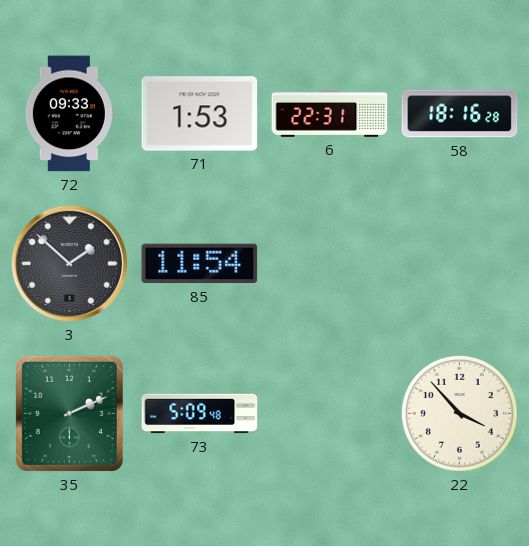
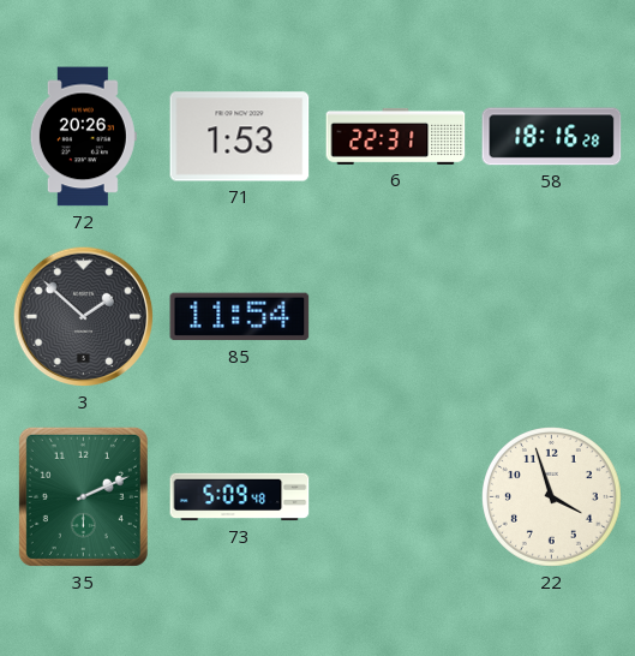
72: 09:33 -> 20:26
22: 3:53 -> 3:57
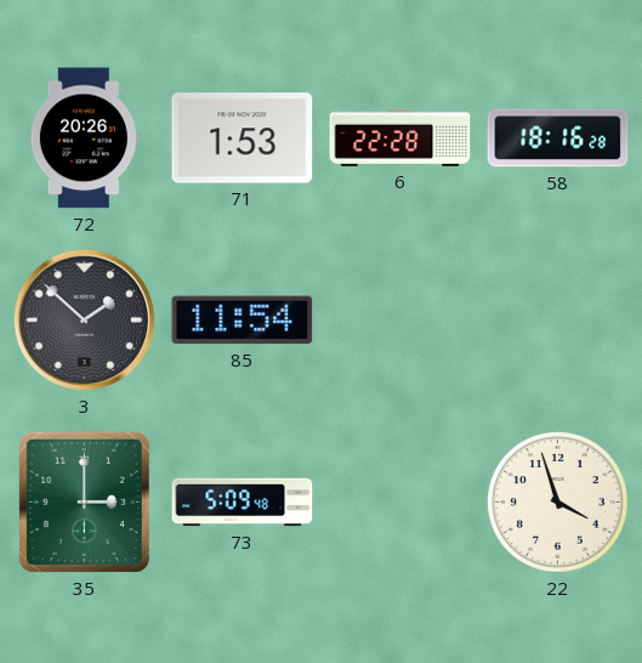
6: 22:31 -> 22:28
35: 2:11 -> 3:00
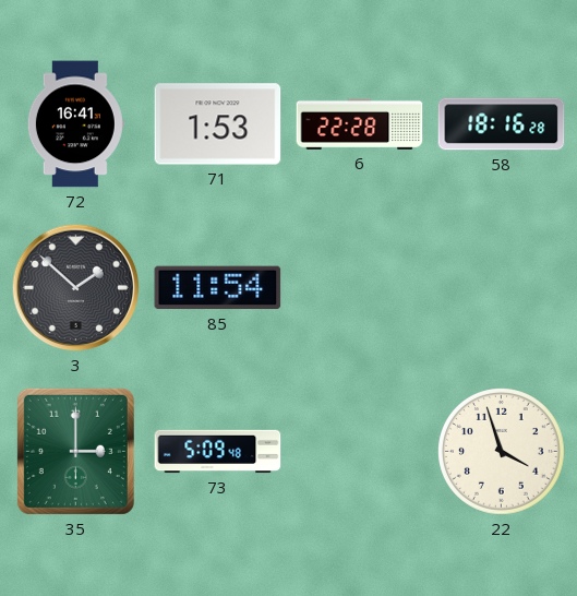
72: 20:26 -> 16:41
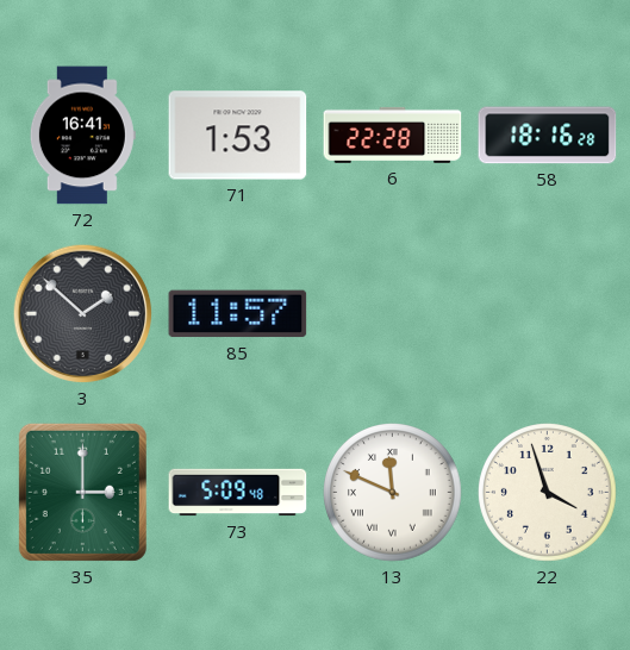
85: 11:54 -> 11:57
13: none -> 11:49
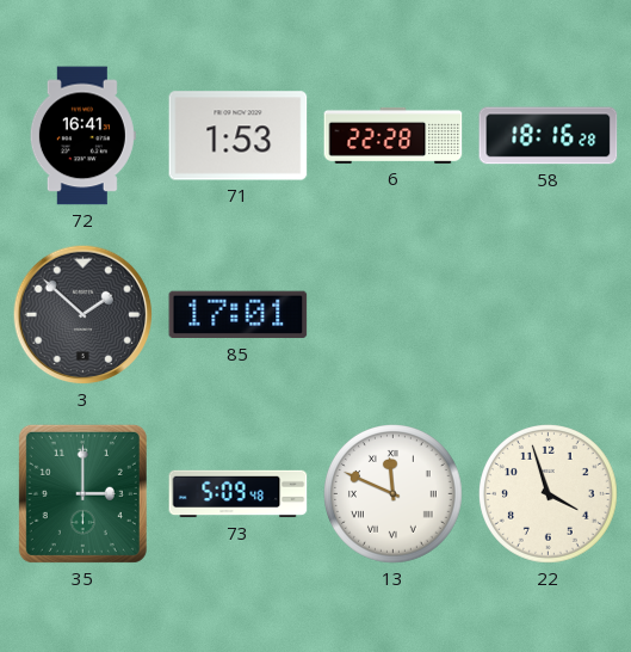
85: 11:57 -> 17:01
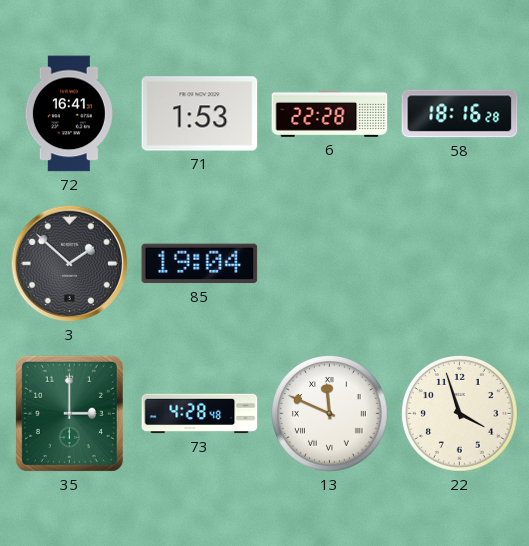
85: 17:01 -> 19:04
73: 5:09 -> 4:28
